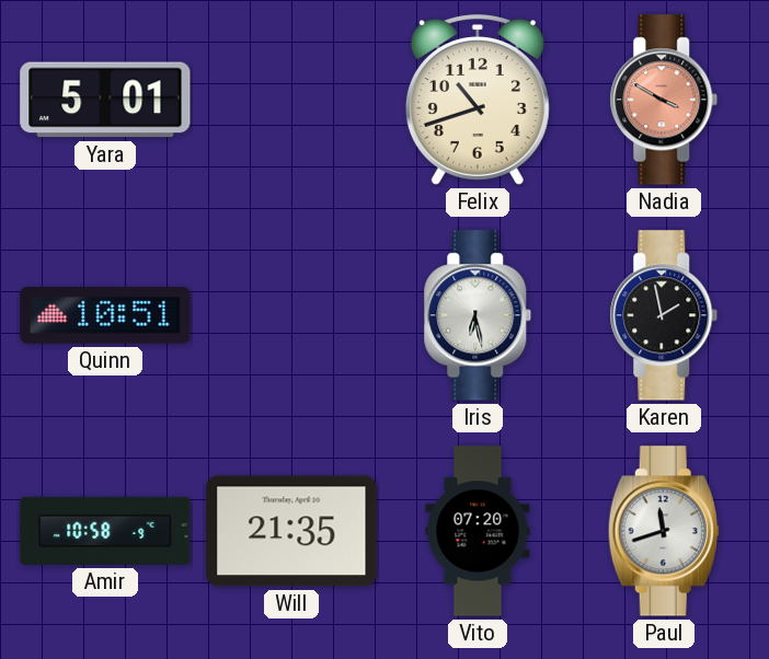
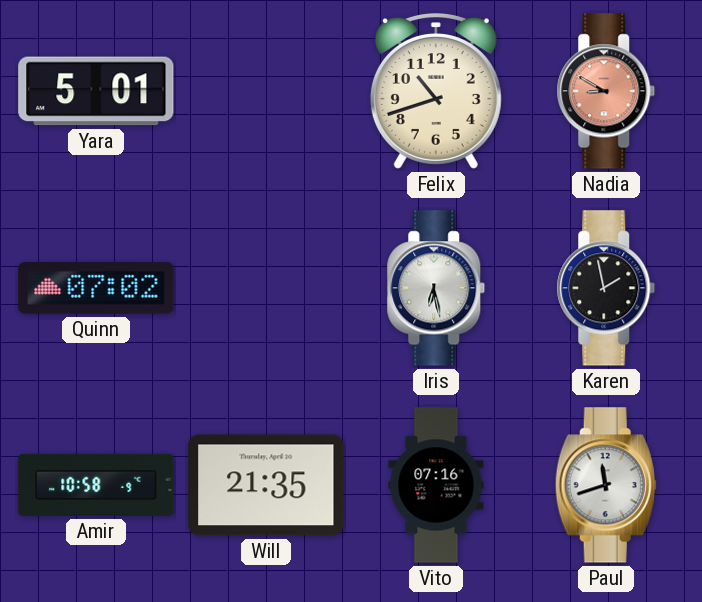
Nadia: 3:50 -> 8:50
Quinn: 10:51 -> 07:02
Vito: 07:20 -> 07:16
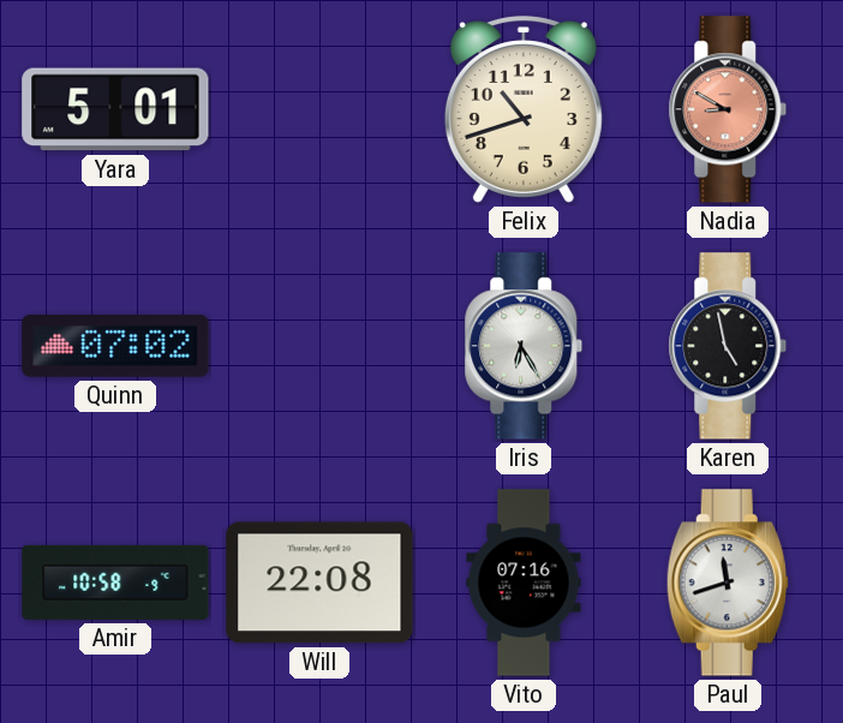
Iris: 6:28 -> 6:25
Karen: 1:58 -> 4:58
Will: 21:35 -> 22:08
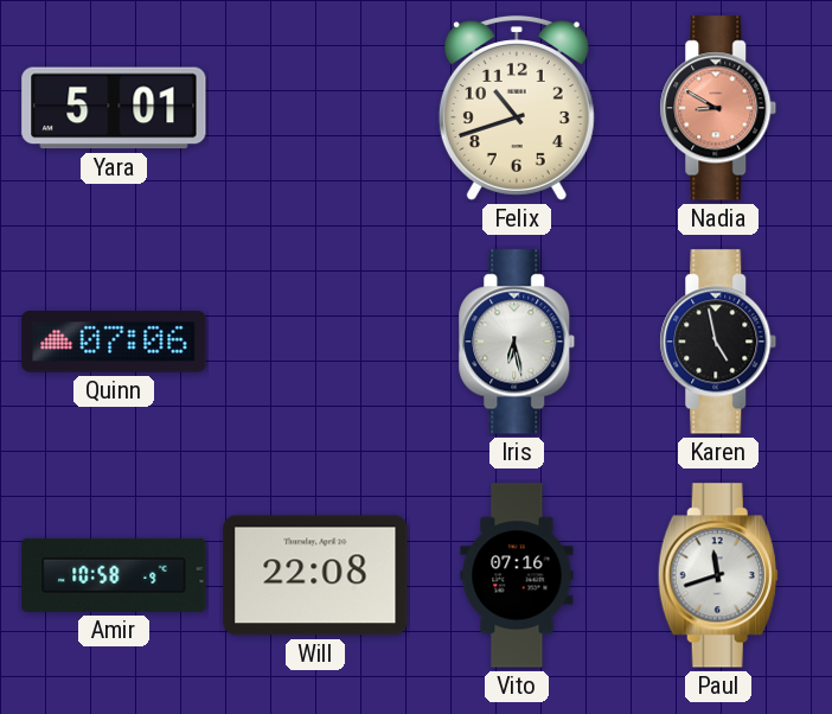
Quinn: 07:02 -> 07:06
Iris: 6:25 -> 6:28
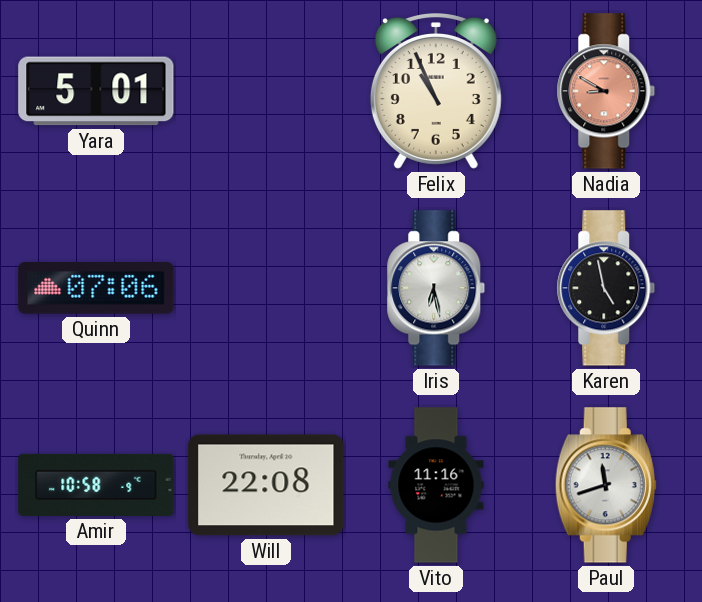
Felix: 10:42 -> 10:56
Vito: 07:16 -> 11:16
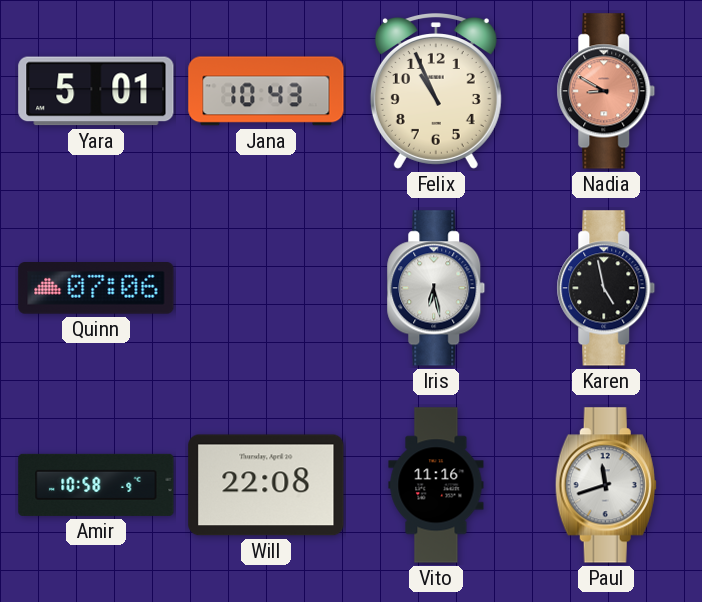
Jana: none -> 10:43
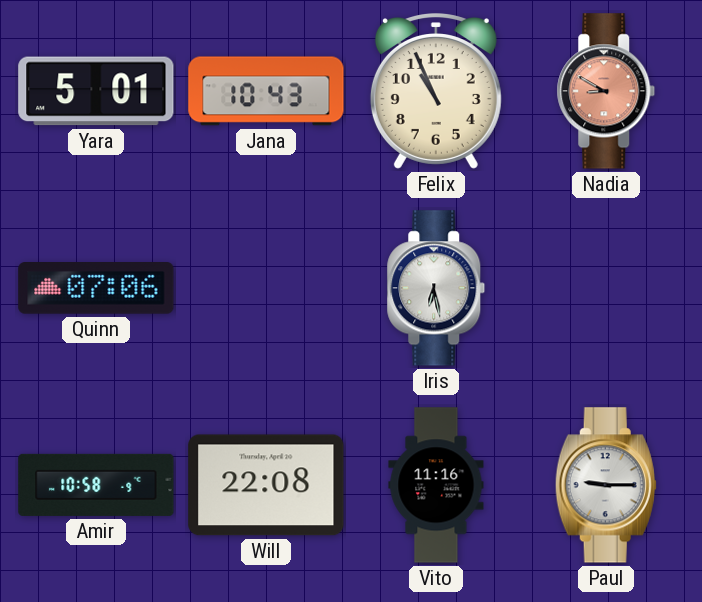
Karen: 4:58 -> none
Paul: 11:42 -> 9:15
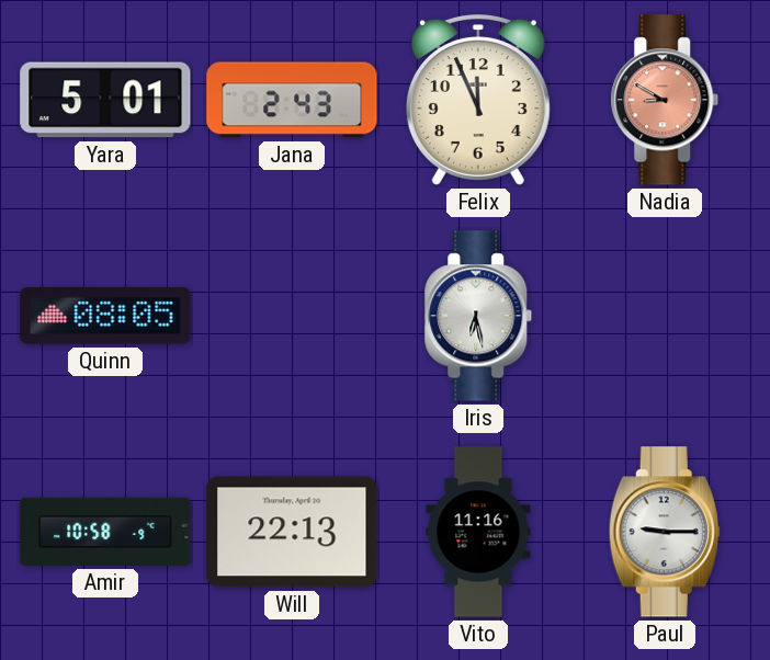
Jana: 10:43 -> 2:43
Felix: 10:56 -> 11:56
Quinn: 07:06 -> 08:05
Will: 22:08 -> 22:13
